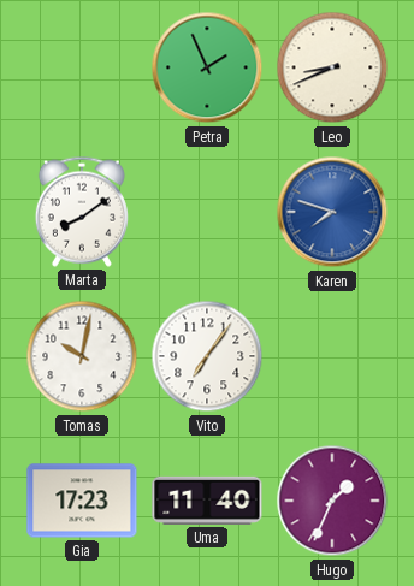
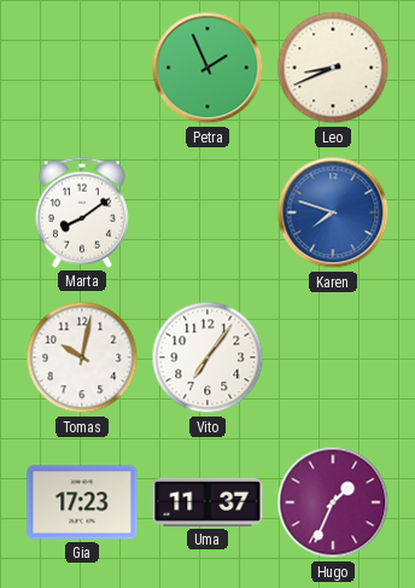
Uma: 11:40 -> 11:37
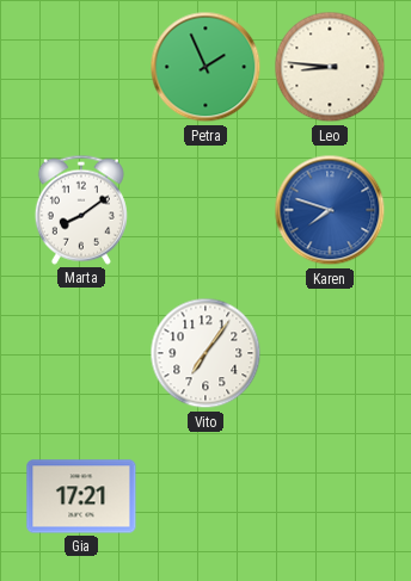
Leo: 8:41 -> 8:46
Tomas: 10:02 -> none
Gia: 17:23 -> 17:21
Uma: 11:37 -> none
Hugo: 1:34 -> none
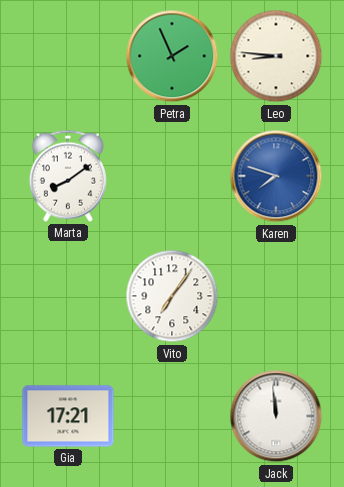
Jack: none -> 11:59
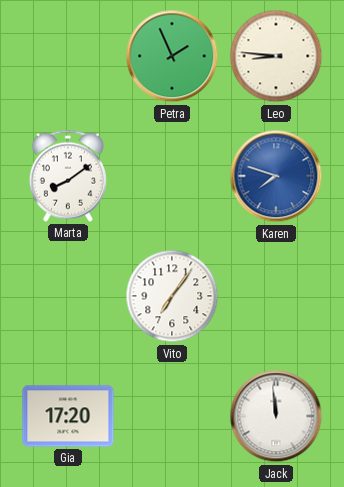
Gia: 17:21 -> 17:20
